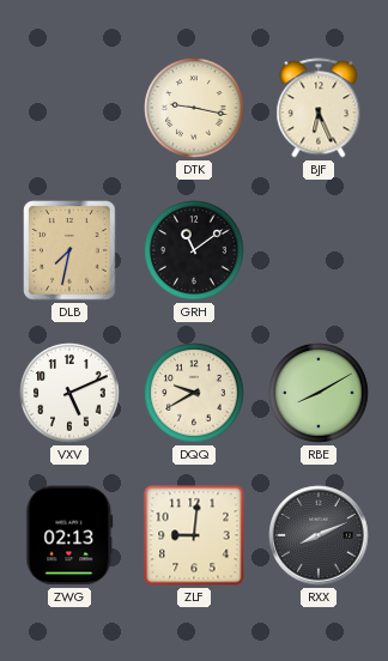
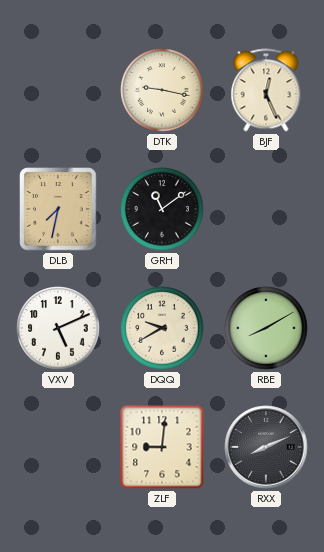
BJF: 6:26 -> 12:26
ZWG: 02:13 -> none
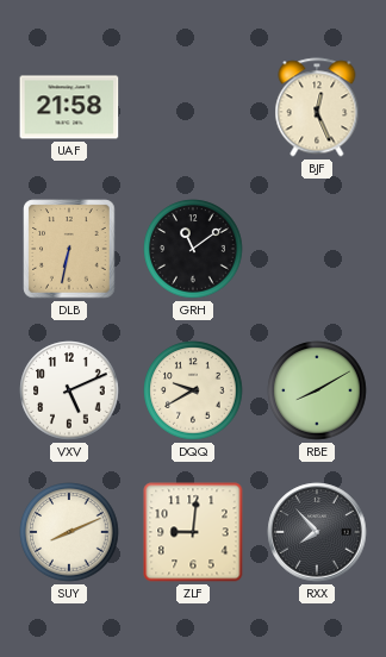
UAF: none -> 21:58
DTK: 9:17 -> none
DLB: 7:32 -> 6:32
SUY: none -> 8:11
RXX: 8:11 -> 7:53
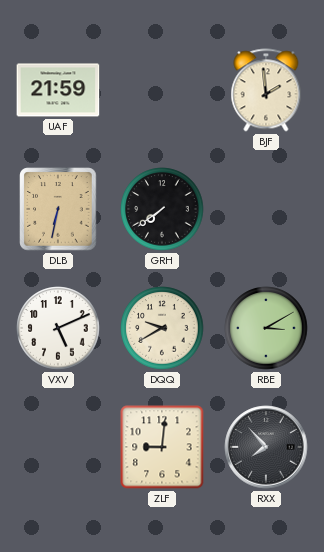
UAF: 21:58 -> 21:59
BJF: 12:26 -> 1:59
GRH: 11:09 -> 7:39
RBE: 8:10 -> 3:10
SUY: 8:11 -> none
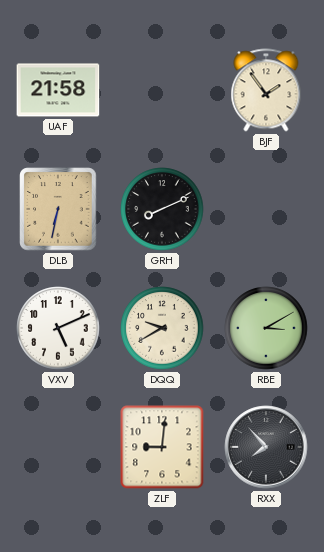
UAF: 21:59 -> 21:58
BJF: 1:59 -> 1:54
GRH: 7:39 -> 8:11
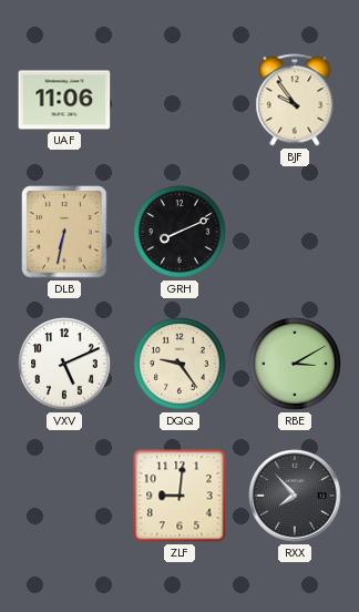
UAF: 21:58 -> 11:06
BJF: 1:54 -> 9:54
DQQ: 9:40 -> 9:24
